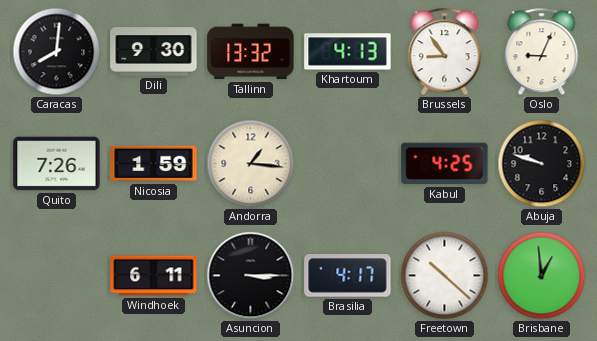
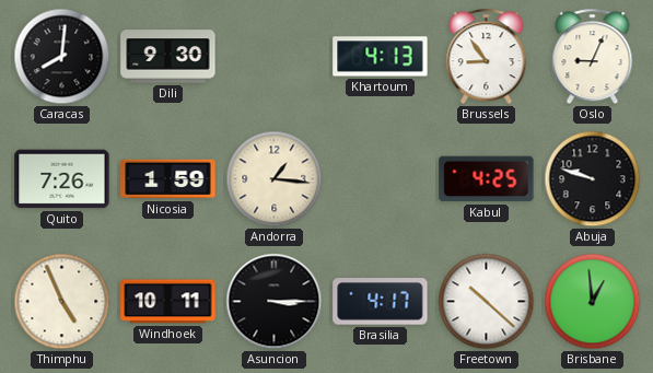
Tallinn: 13:32 -> none
Thimphu: none -> 4:56
Windhoek: 6:11 -> 10:11
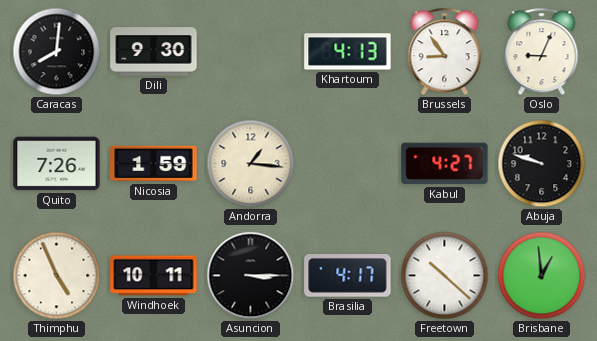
Kabul: 4:25 -> 4:27
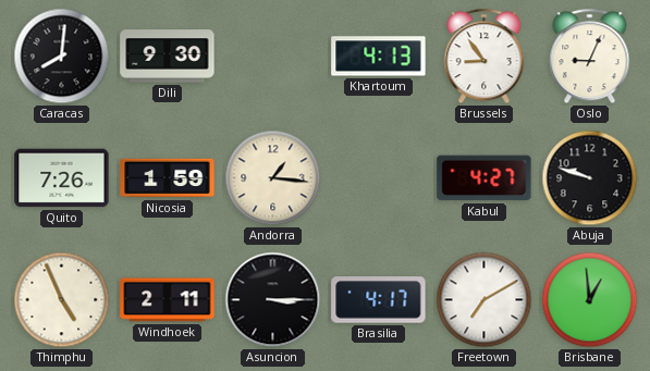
Windhoek: 10:11 -> 2:11
Freetown: 10:22 -> 7:10
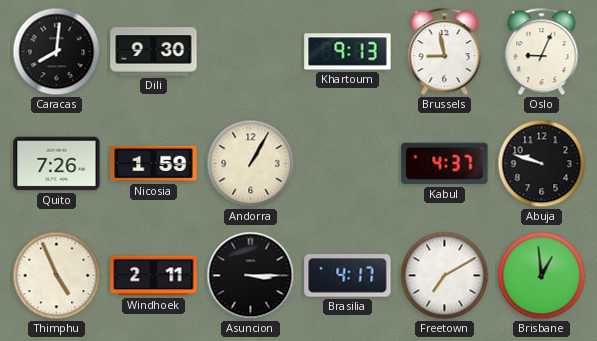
Khartoum: 4:13 -> 9:13
Brussels: 8:54 -> 8:58
Andorra: 1:16 -> 1:05
Kabul: 4:27 -> 4:37
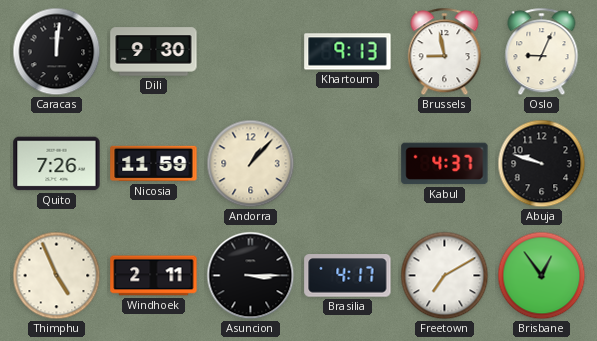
Caracas: 8:01 -> 12:01
Nicosia: 1:59 -> 11:59
Andorra: 1:05 -> 1:07
Brisbane: 12:59 -> 12:54
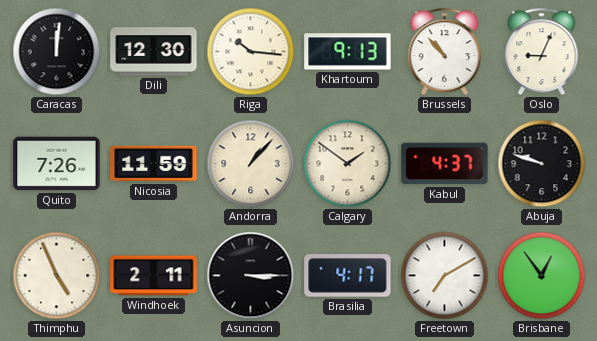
Dili: 9:30 -> 12:30
Riga: none -> 10:16
Brussels: 8:58 -> 10:53
Calgary: none -> 1:51
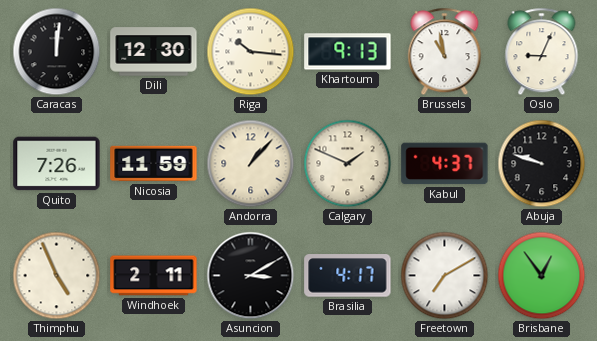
Brussels: 10:53 -> 10:58
Calgary: 1:51 -> 1:49
Asuncion: 3:15 -> 3:10
